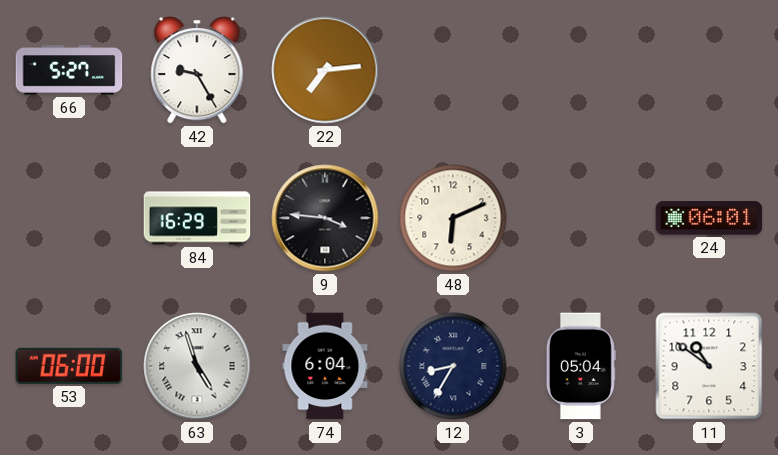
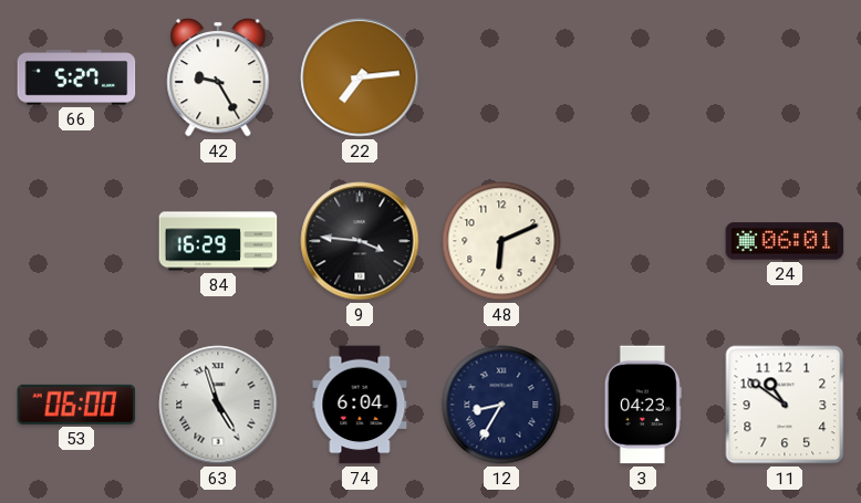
3: 05:04 -> 04:23
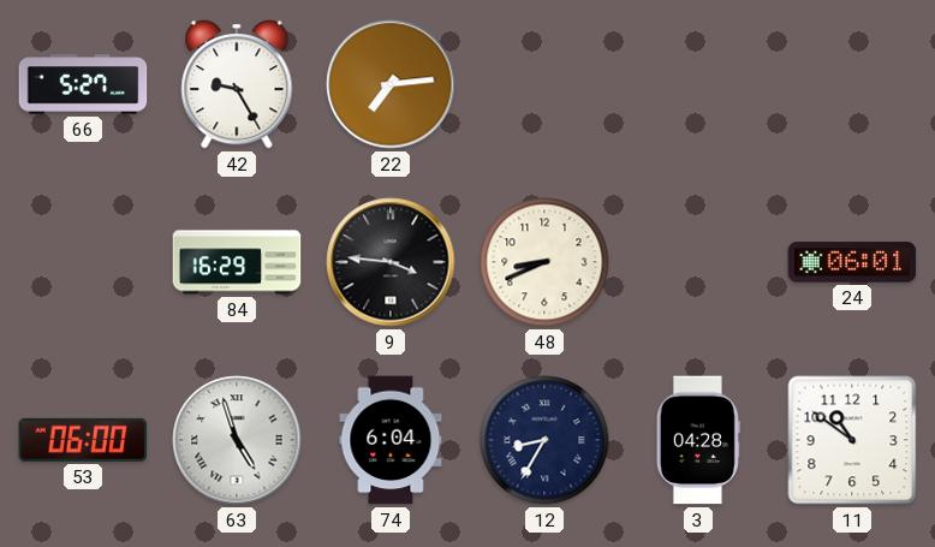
48: 6:11 -> 8:41
3: 04:23 -> 04:28
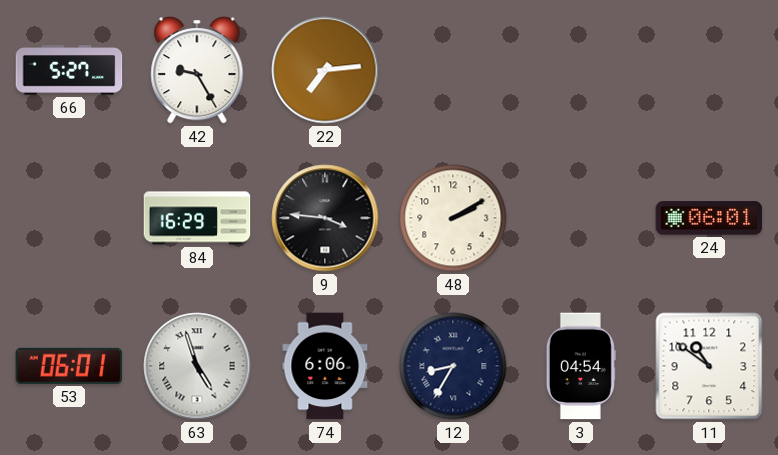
48: 8:41 -> 2:10
53: 06:00 -> 06:01
74: 6:04 -> 6:06
3: 04:28 -> 04:54
